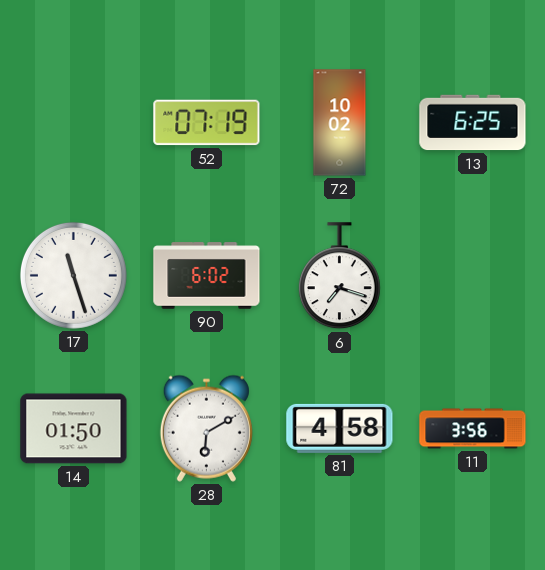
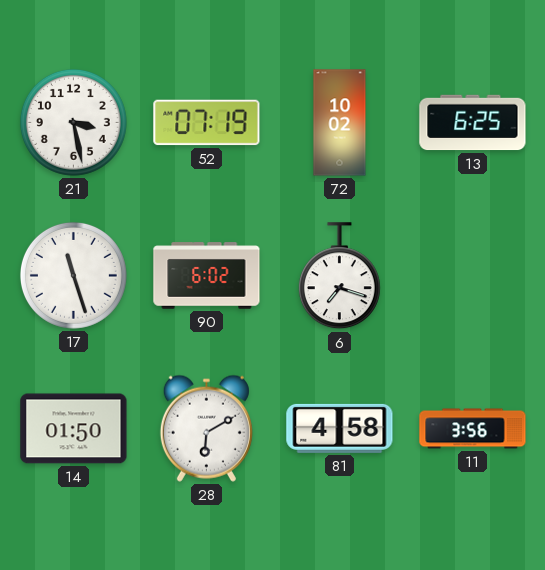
21: none -> 3:28
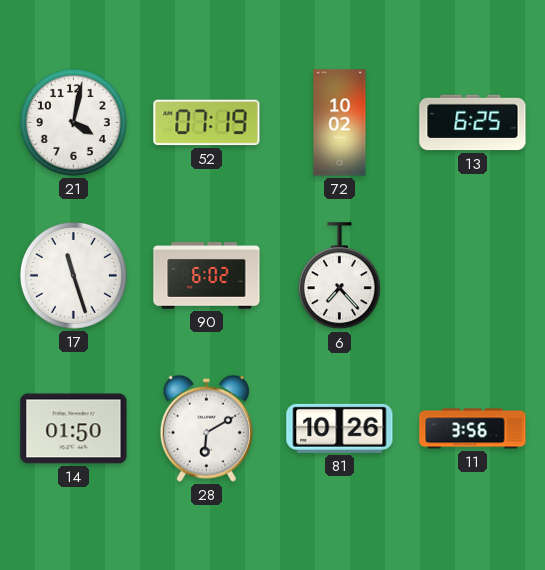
21: 3:28 -> 4:02
6: 7:18 -> 7:23
81: 4:58 -> 10:26
